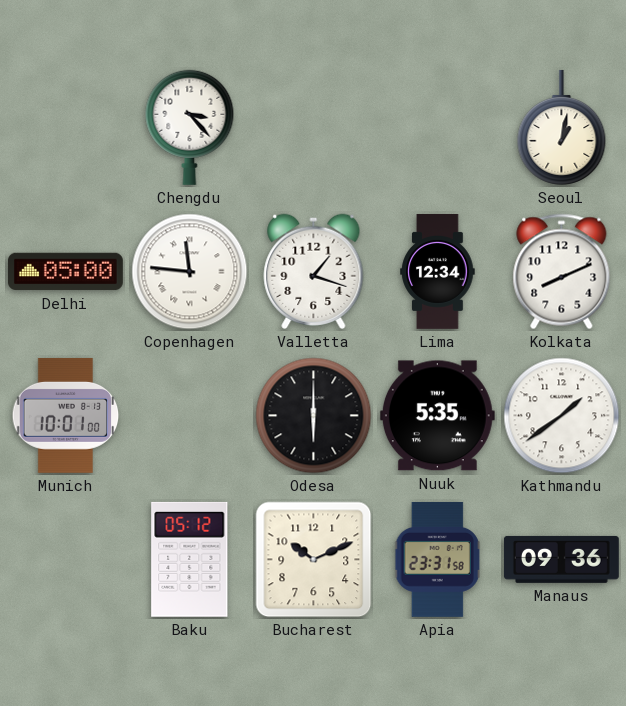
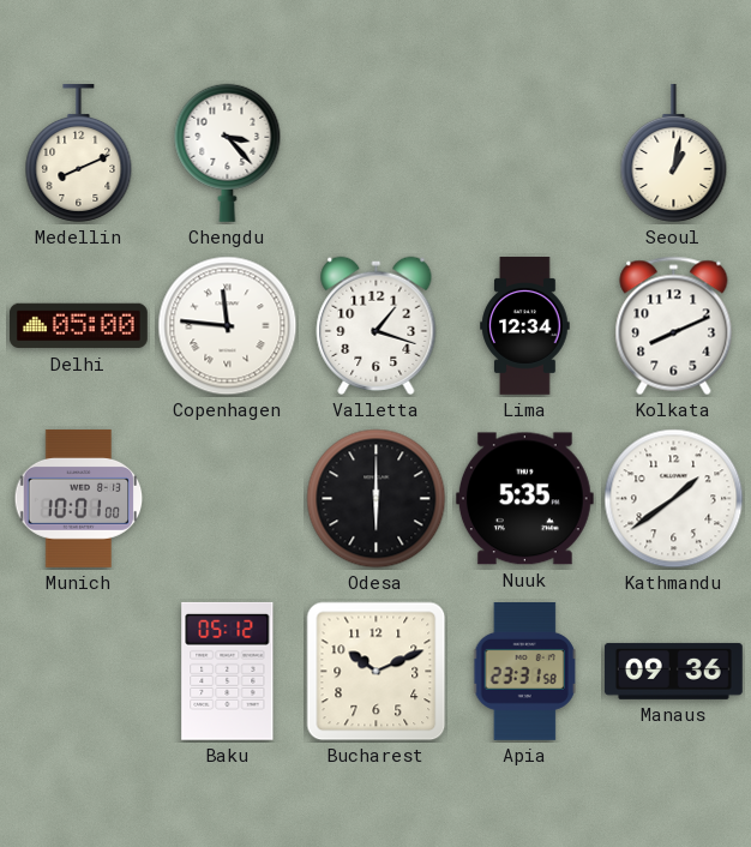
Medellin: none -> 8:11
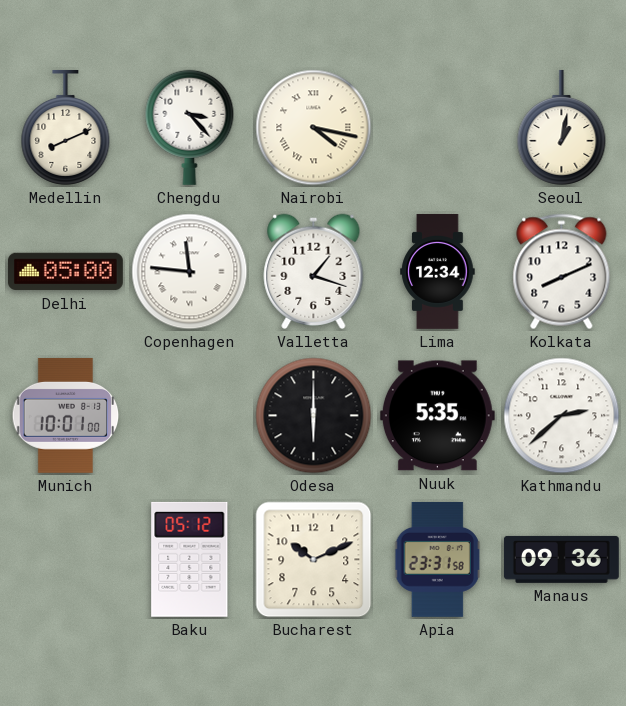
Nairobi: none -> 4:17
Kathmandu: 1:39 -> 2:38
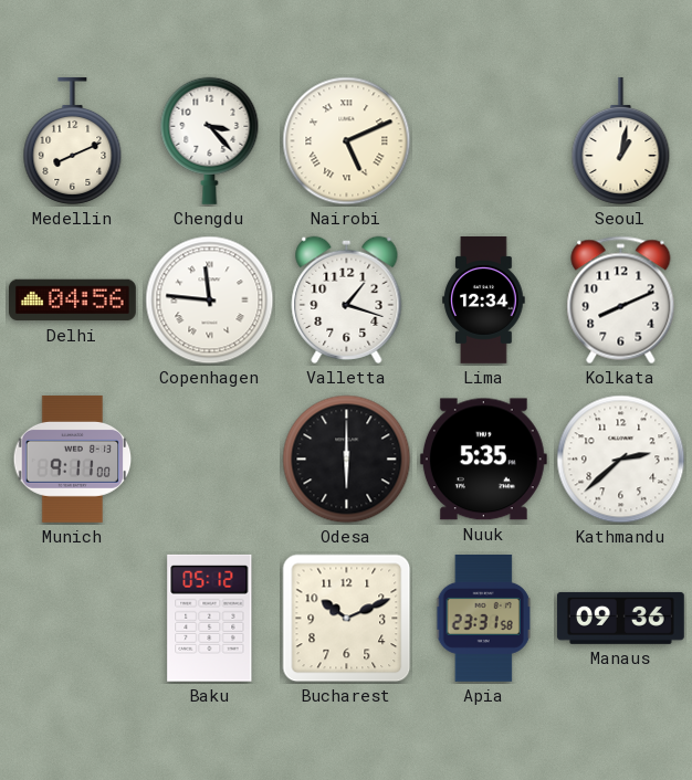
Nairobi: 4:17 -> 5:11
Delhi: 05:00 -> 04:56
Munich: 10:01 -> 9:11
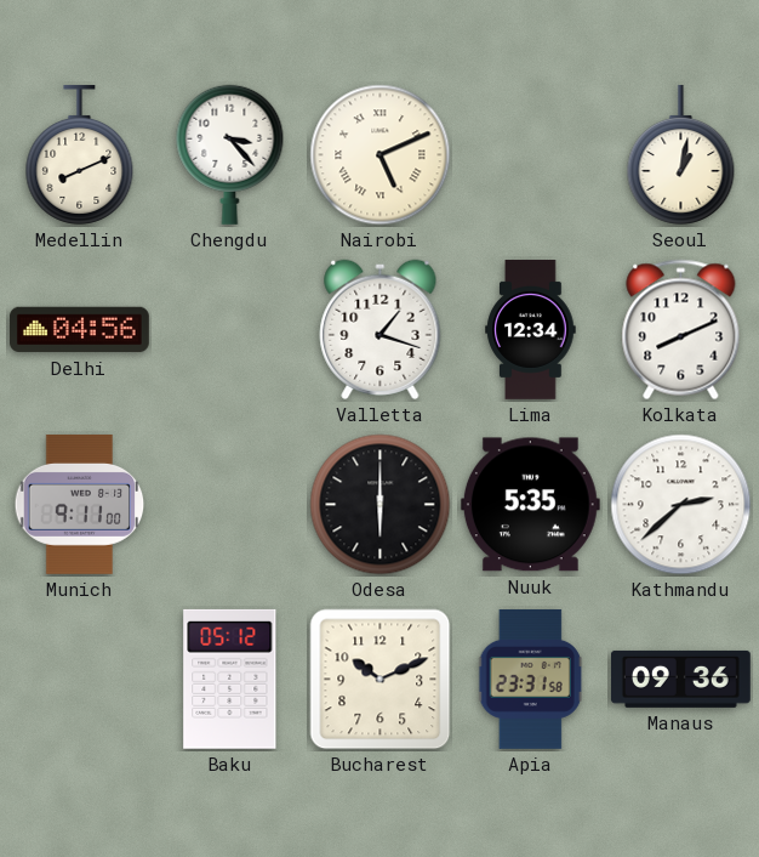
Copenhagen: 11:46 -> none
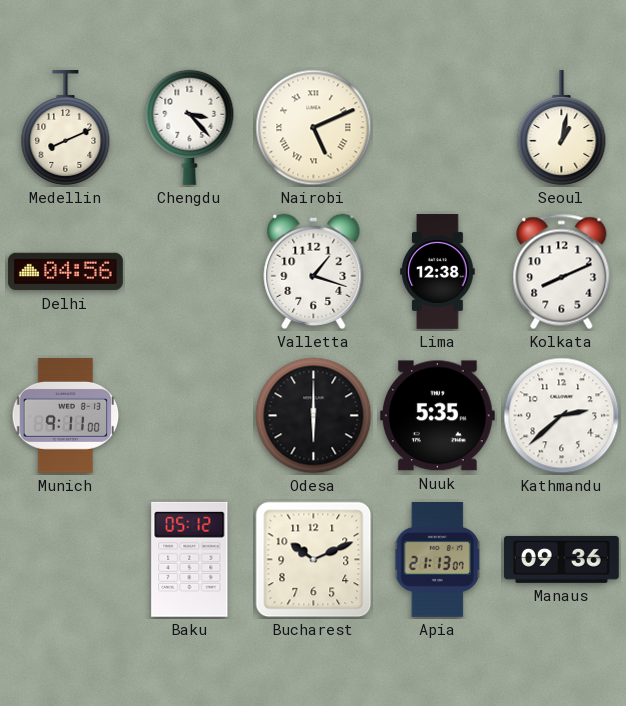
Lima: 12:34 -> 12:38
Apia: 23:31 -> 21:13
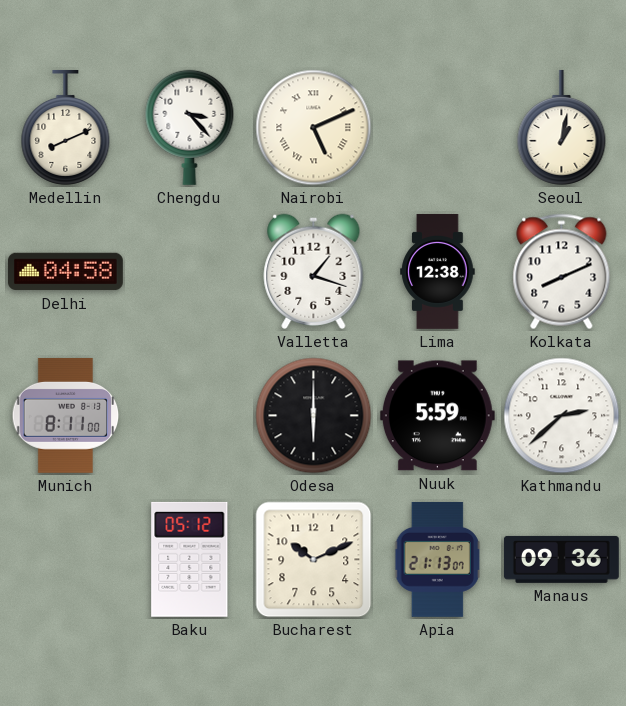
Delhi: 04:56 -> 04:58
Munich: 9:11 -> 8:11
Nuuk: 5:35 -> 5:59
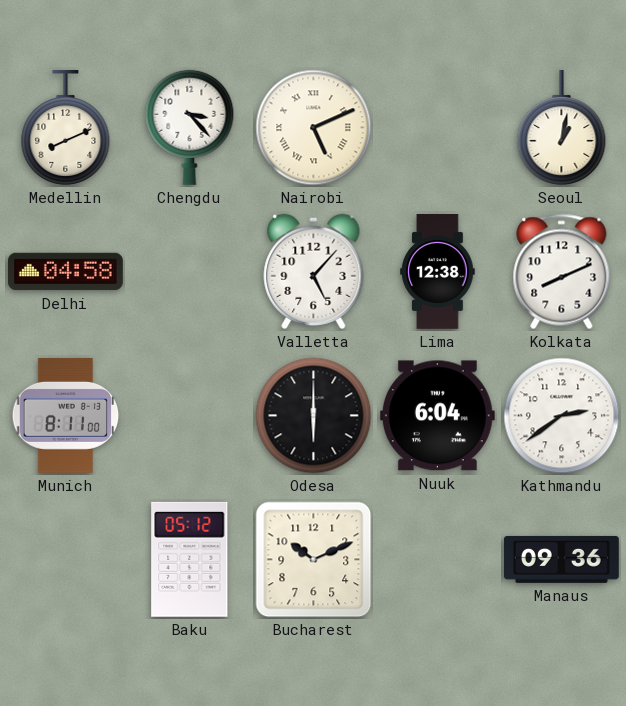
Valletta: 1:18 -> 5:07
Nuuk: 5:59 -> 6:04
Kathmandu: 2:38 -> 2:39
Apia: 21:13 -> none
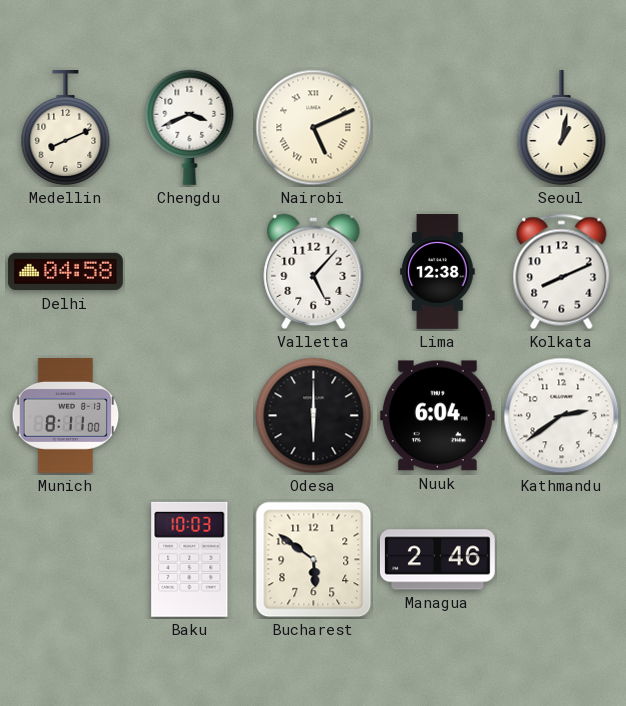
Chengdu: 3:23 -> 3:41
Baku: 05:12 -> 10:03
Bucharest: 10:11 -> 5:51
Managua: none -> 2:46
Manaus: 09:36 -> none
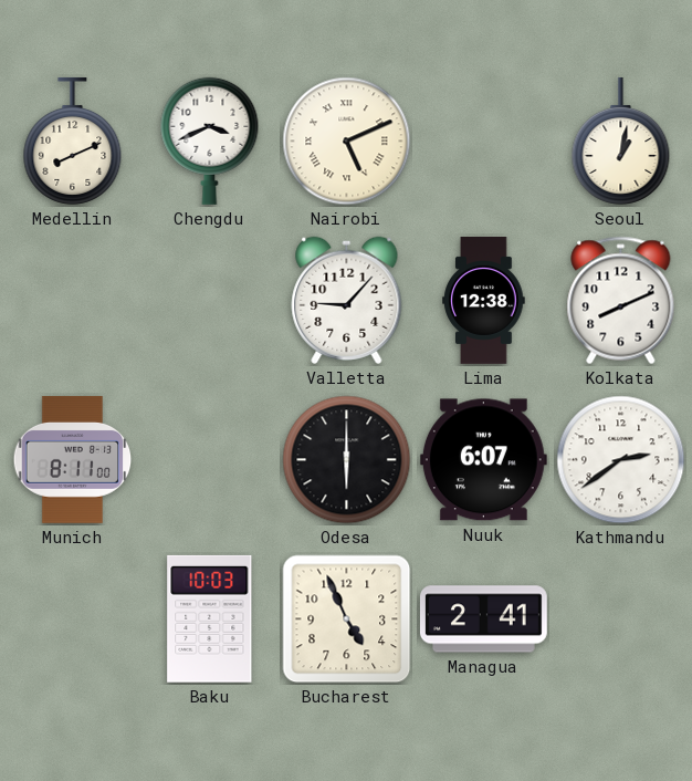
Delhi: 04:58 -> none
Valletta: 5:07 -> 9:07
Nuuk: 6:04 -> 6:07
Bucharest: 5:51 -> 4:56
Managua: 2:46 -> 2:41
